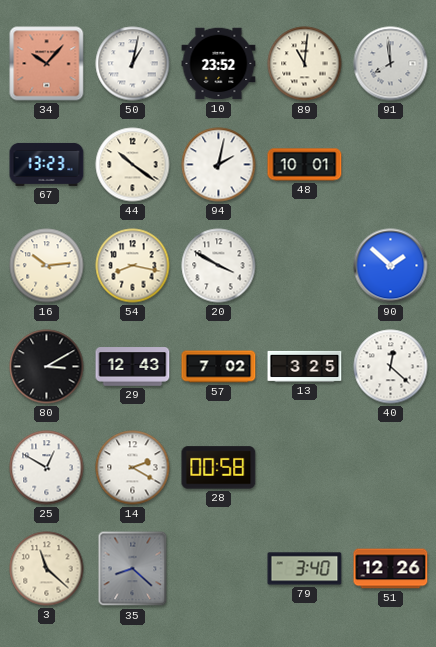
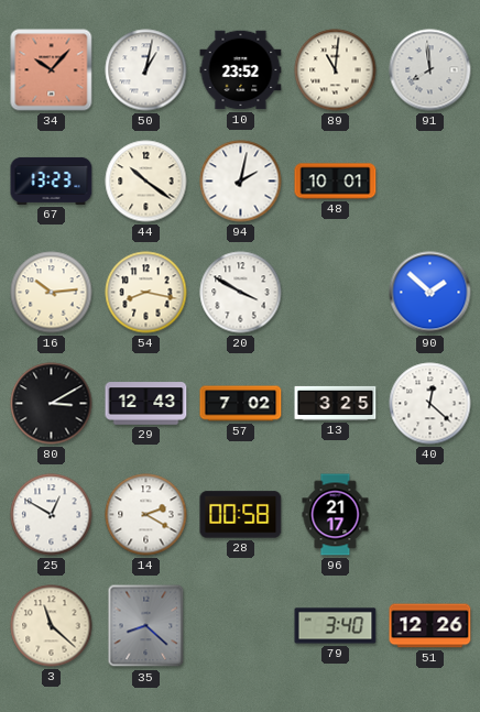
96: none -> 21:17
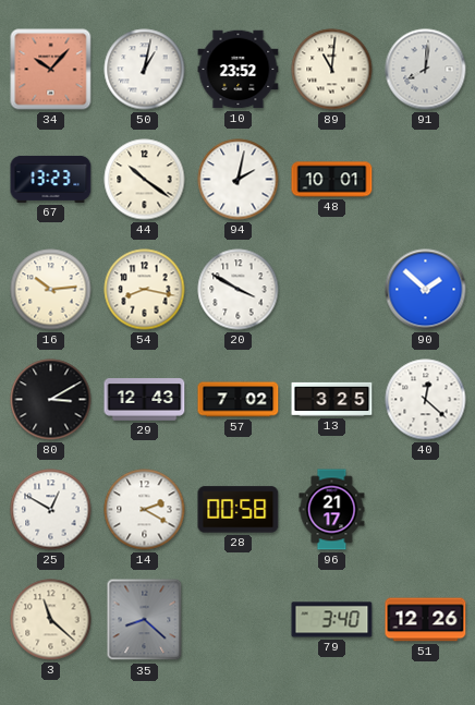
91: 7:59 -> 8:01
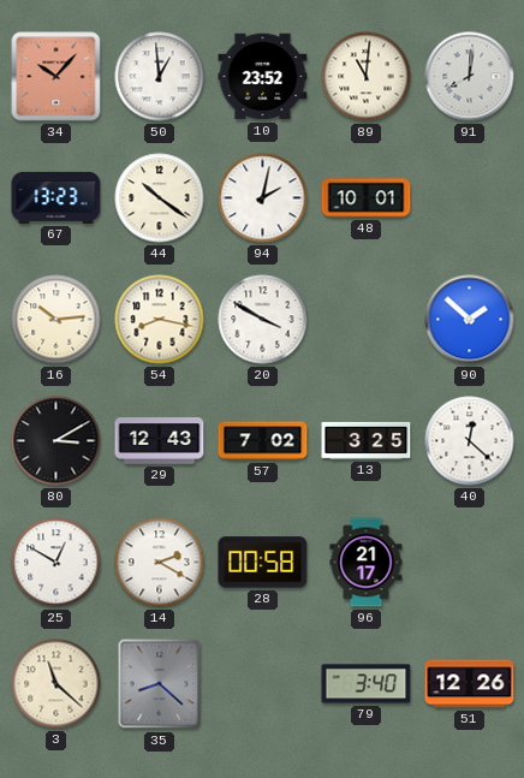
50: 1:02 -> 12:59
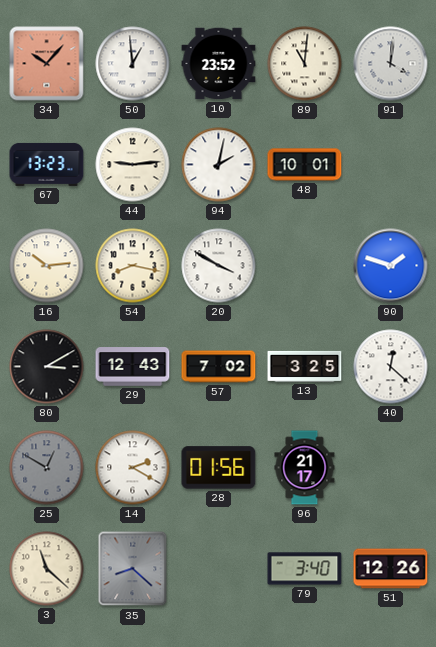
91: 8:01 -> 4:01
44: 10:21 -> 9:14
90: 1:52 -> 1:48
25 dial: white -> grey
28: 00:58 -> 01:56
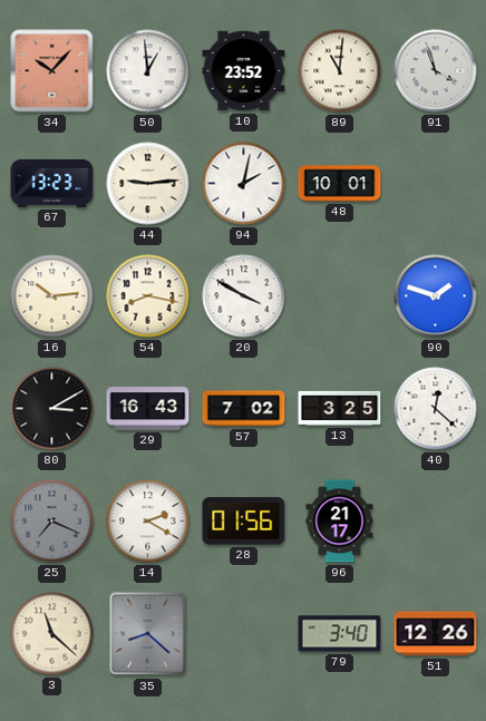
91: 4:01 -> 3:57
29: 12:43 -> 16:43
25: 12:50 -> 7:19
